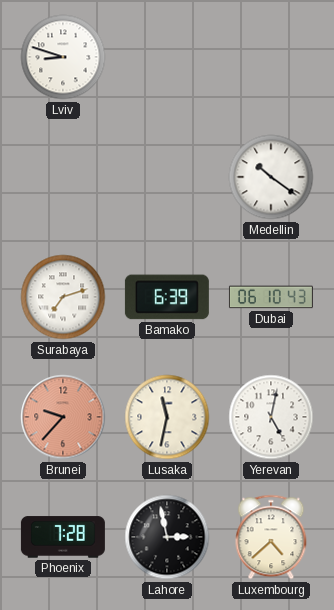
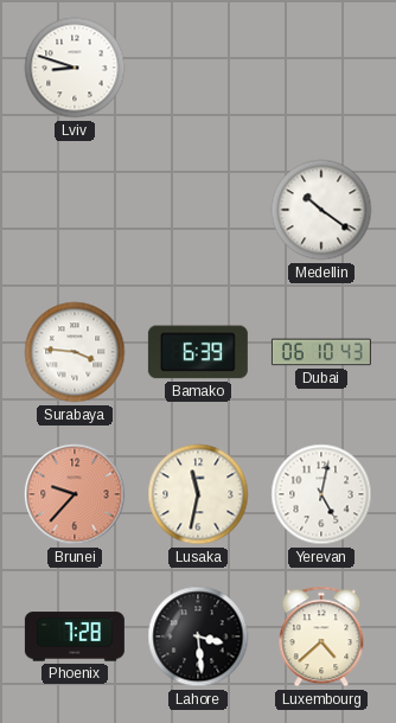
Surabaya: 7:12 -> 3:46
Lahore: 2:58 -> 3:29
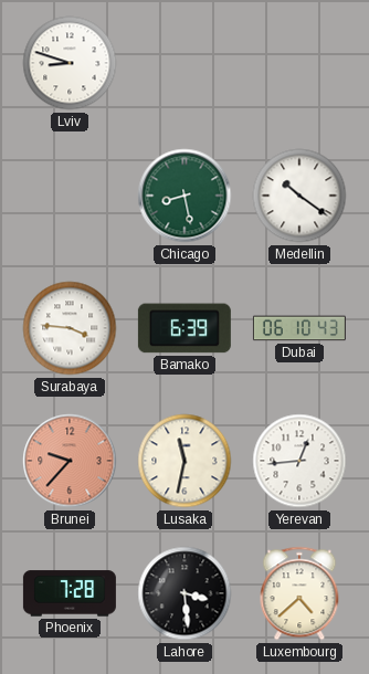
Chicago: none -> 8:28
Yerevan: 5:02 -> 12:44
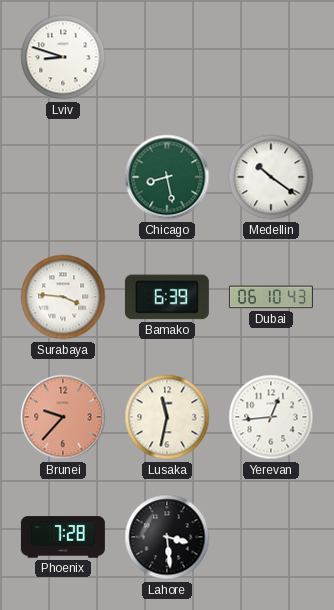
Luxembourg: 4:38 -> none
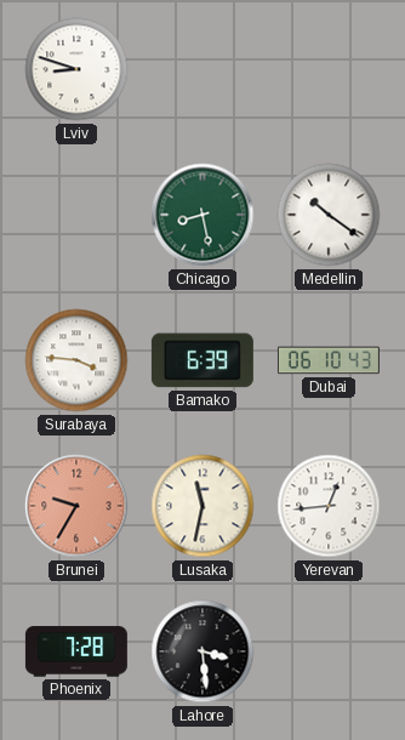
Brunei: 9:37 -> 9:35
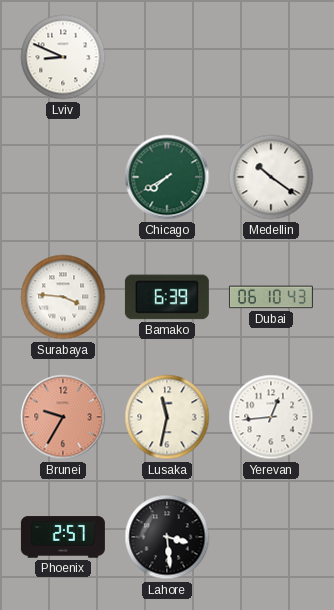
Lviv: 8:48 -> 8:49
Chicago: 8:28 -> 7:40
Phoenix: 7:28 -> 2:57
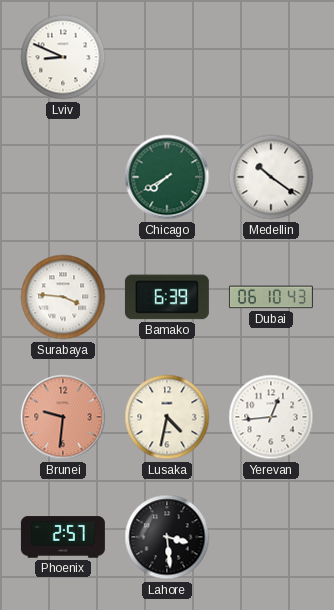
Brunei: 9:35 -> 9:31
Lusaka: 11:32 -> 4:32
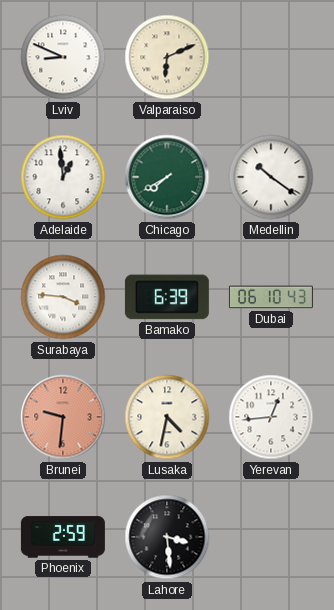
Valparaiso: none -> 6:11
Adelaide: none -> 12:59
Phoenix: 2:57 -> 2:59
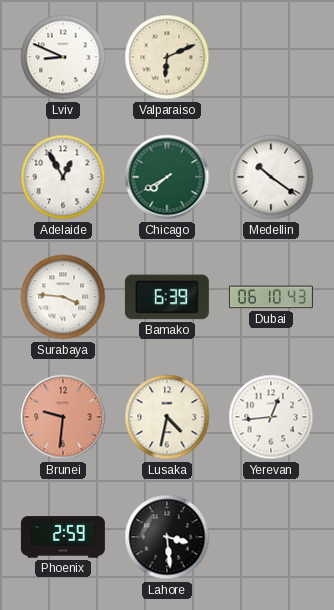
Adelaide: 12:59 -> 12:55
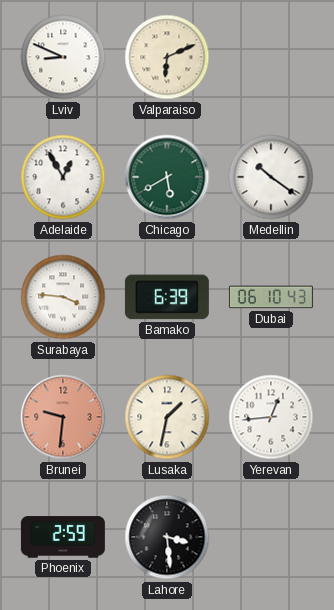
Chicago: 7:40 -> 5:40
Lusaka: 4:32 -> 1:32
